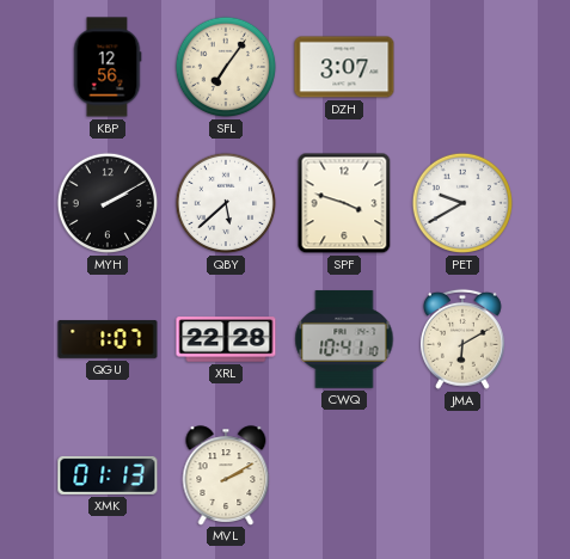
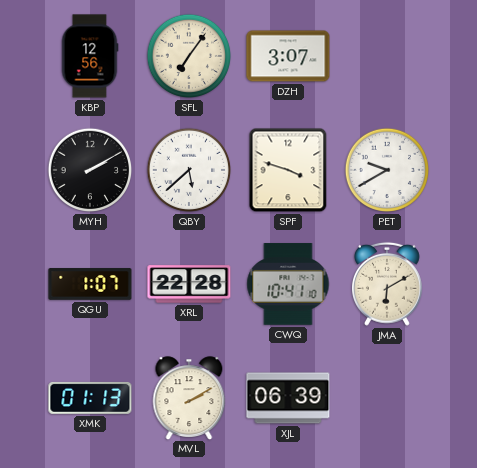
XJL: none -> 06:39
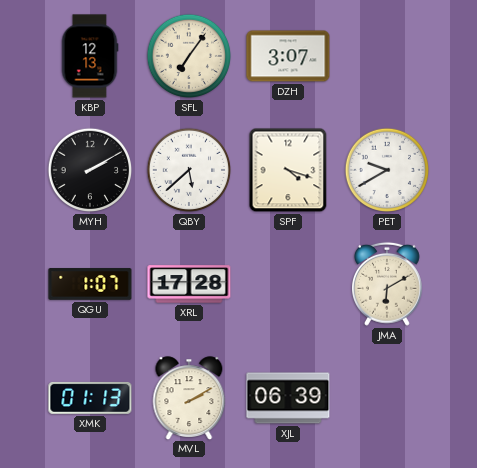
KBP: 12:56 -> 12:13
SPF: 3:48 -> 4:18
XRL: 22:28 -> 17:28
CWQ: 10:41 -> none
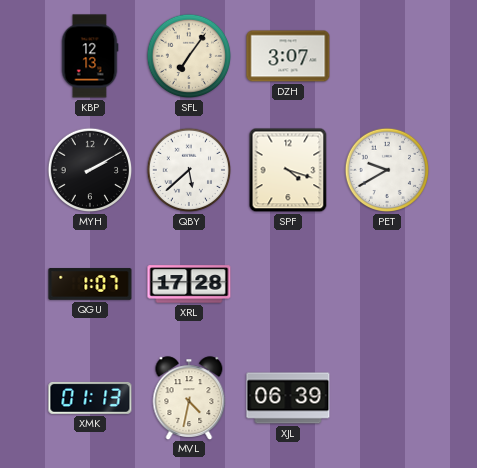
JMA: 6:10 -> none
MVL: 2:10 -> 4:32
